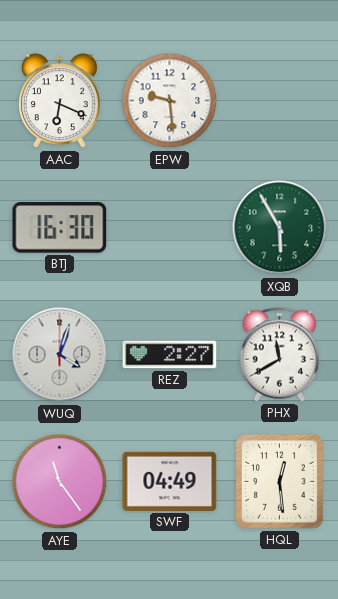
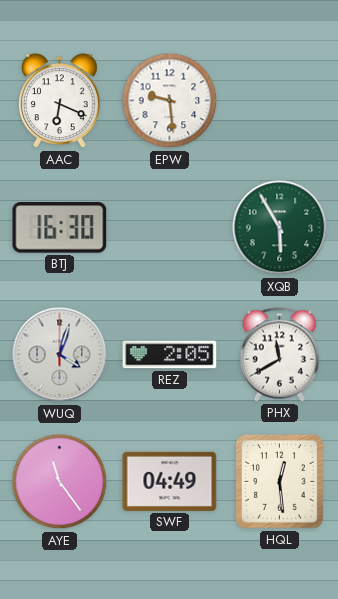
REZ: 2:27 -> 2:05
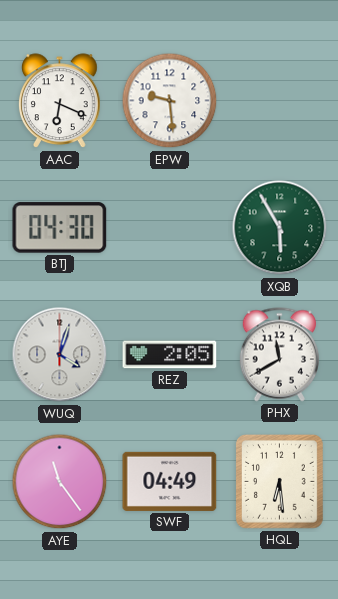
BTJ: 16:30 -> 04:30
HQL: 12:29 -> 6:29
